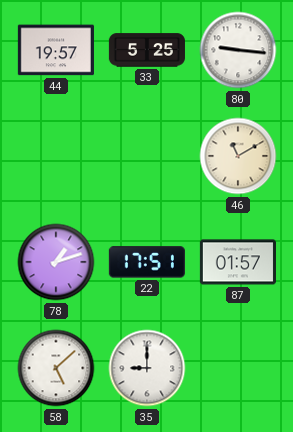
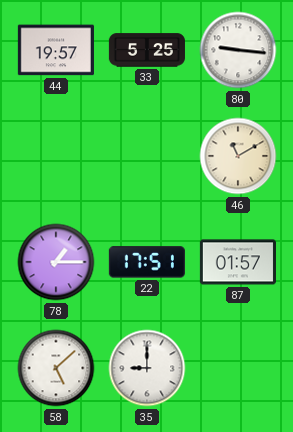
78: 1:12 -> 1:15
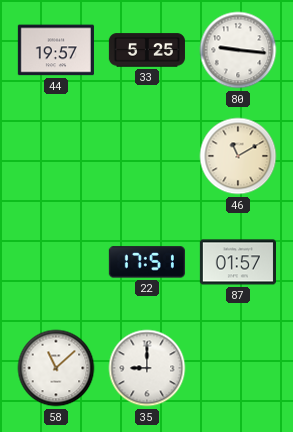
78: 1:15 -> none
58: 5:08 -> 11:08
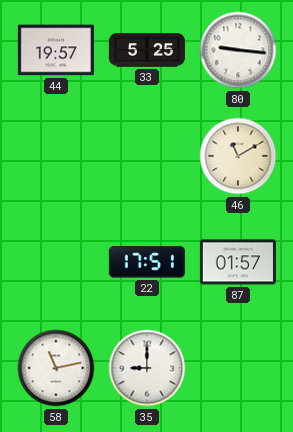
58: 11:08 -> 11:13
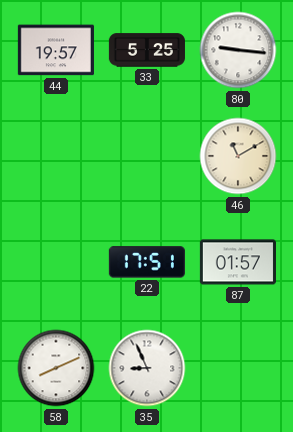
58: 11:13 -> 8:11
35: 9:00 -> 8:56
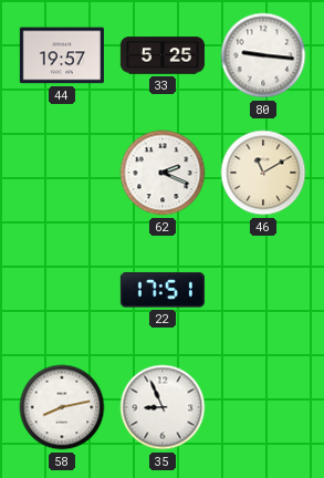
62: none -> 2:19
87: 01:57 -> none
58: 8:11 -> 8:13
